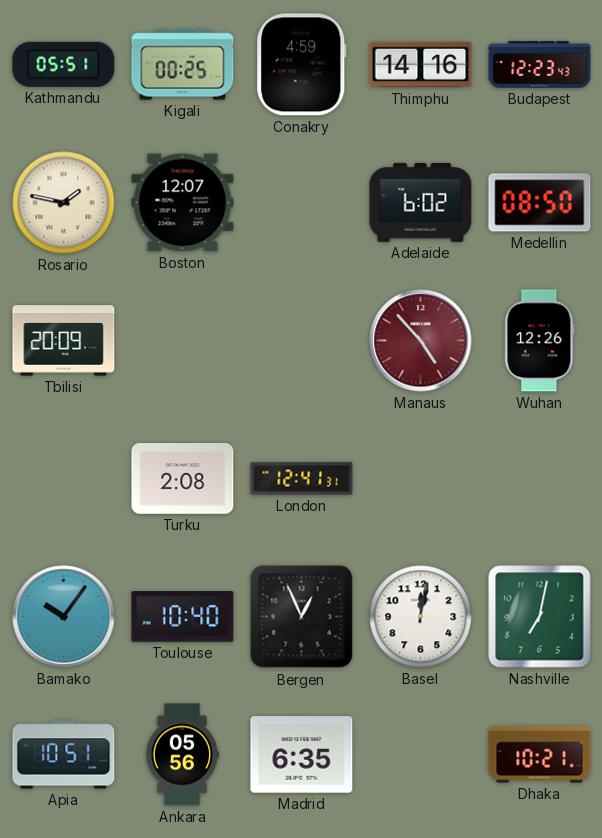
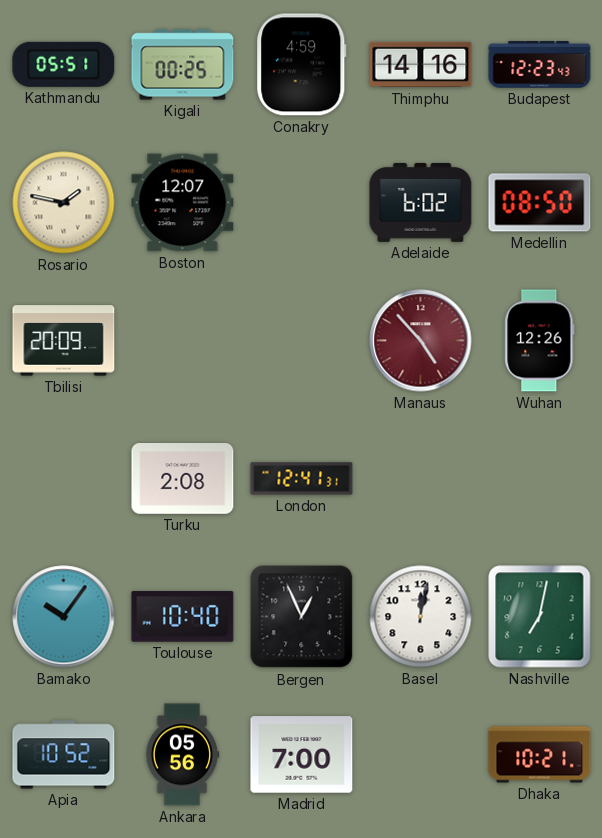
Apia: 10:51 -> 10:52
Madrid: 6:35 -> 7:00
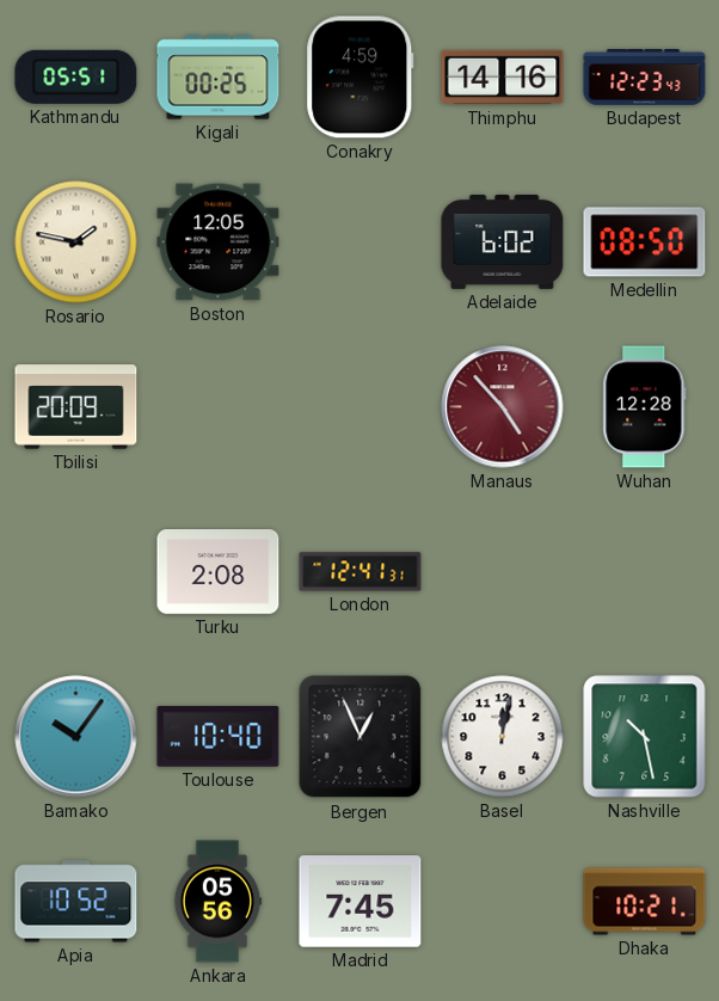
Boston: 12:07 -> 12:05
Wuhan: 12:26 -> 12:28
Nashville: 7:02 -> 10:28
Madrid: 7:00 -> 7:45
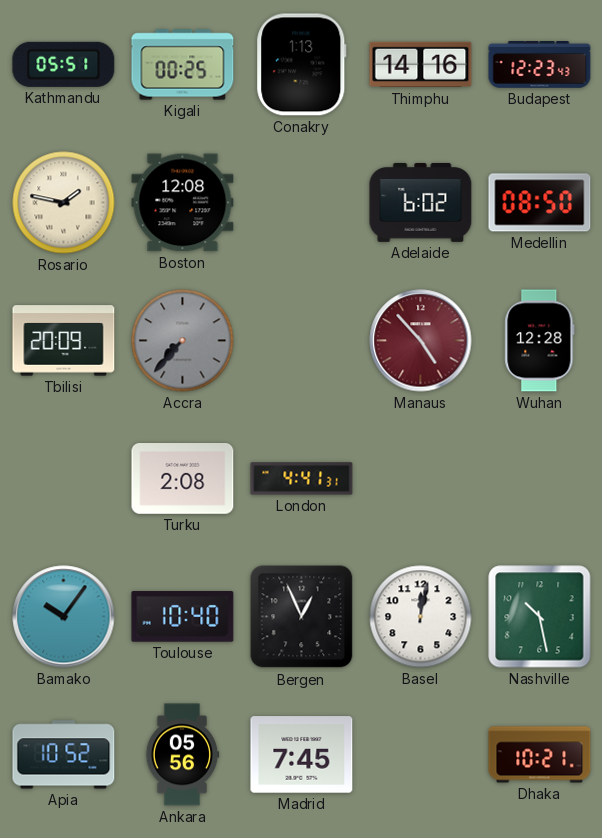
Conakry: 4:59 -> 1:13
Boston: 12:05 -> 12:08
Accra: none -> 7:37
London: 12:41 -> 4:41
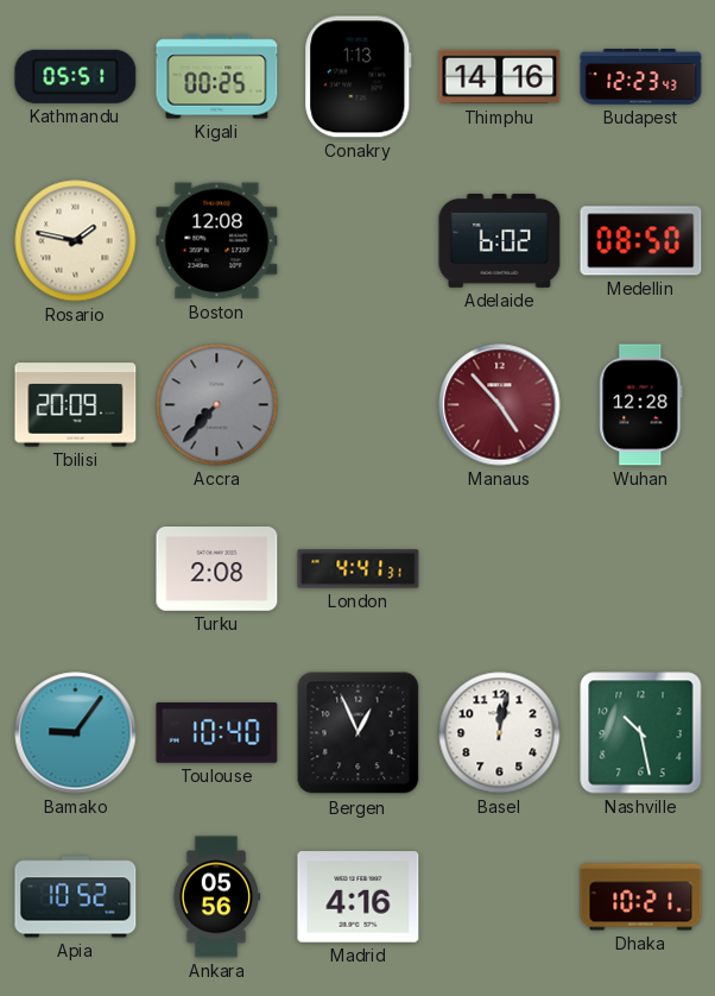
Bamako: 10:06 -> 9:06
Madrid: 7:45 -> 4:16
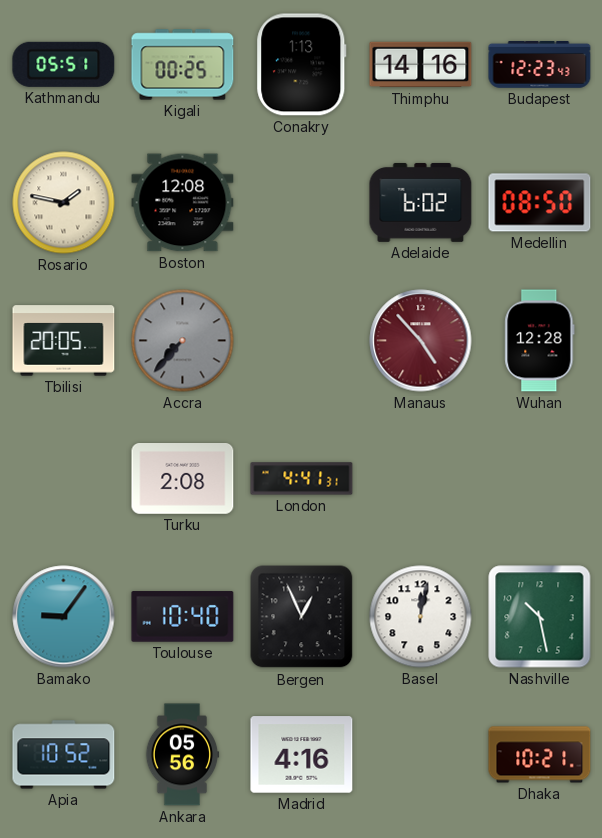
Tbilisi: 20:09 -> 20:05
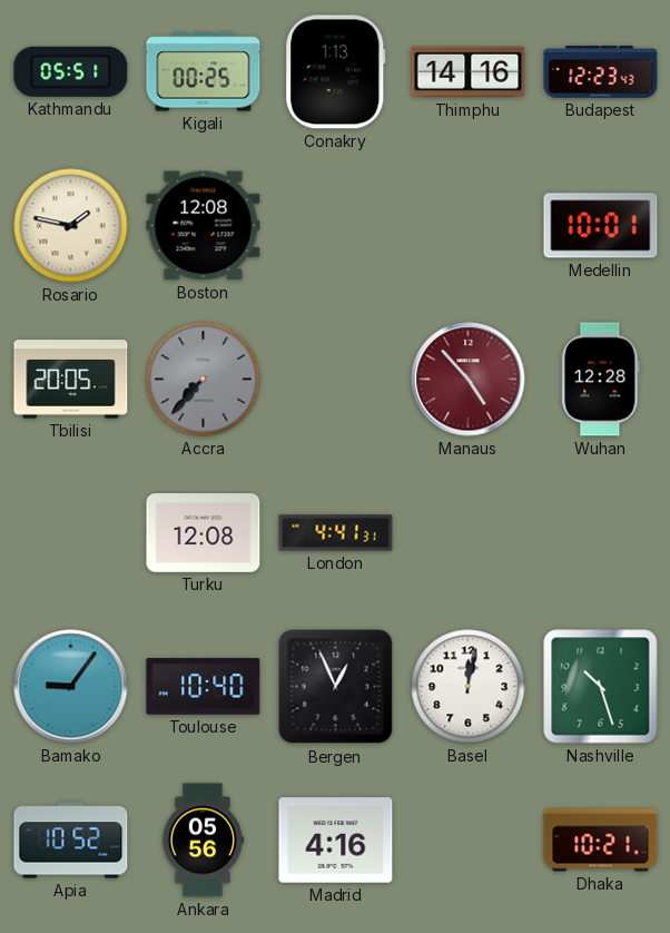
Adelaide: 6:02 -> none
Medellin: 08:50 -> 10:01
Turku: 2:08 -> 12:08
Nashville: 10:28 -> 10:27
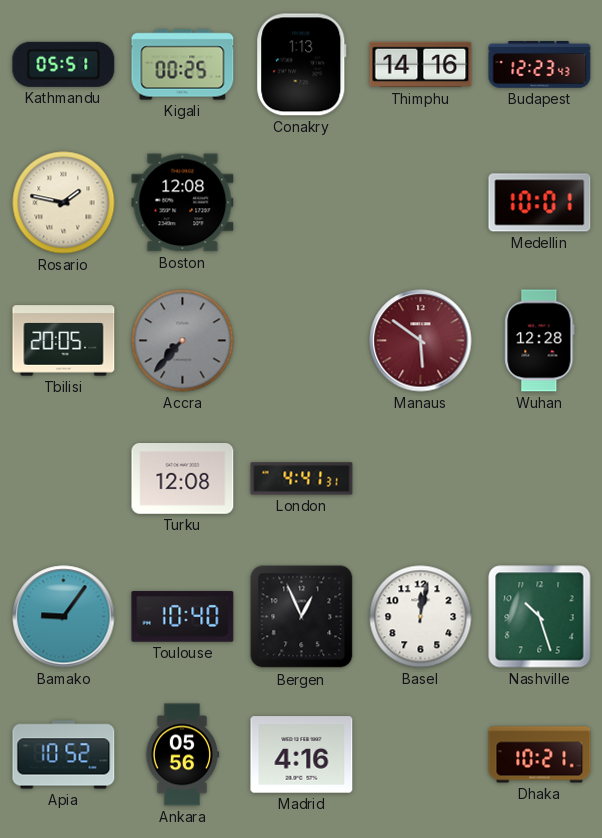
Manaus: 4:53 -> 5:51
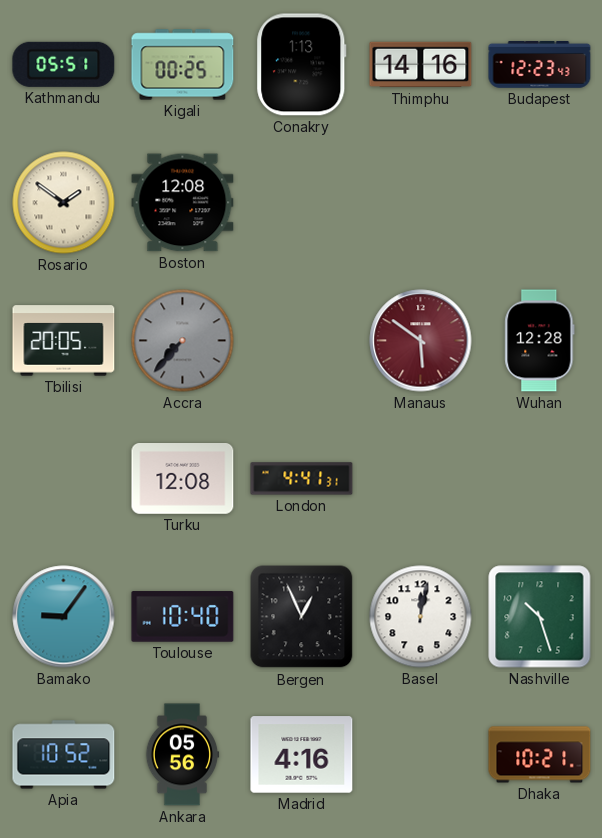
Rosario: 1:47 -> 1:51
Medellin: 10:01 -> none
